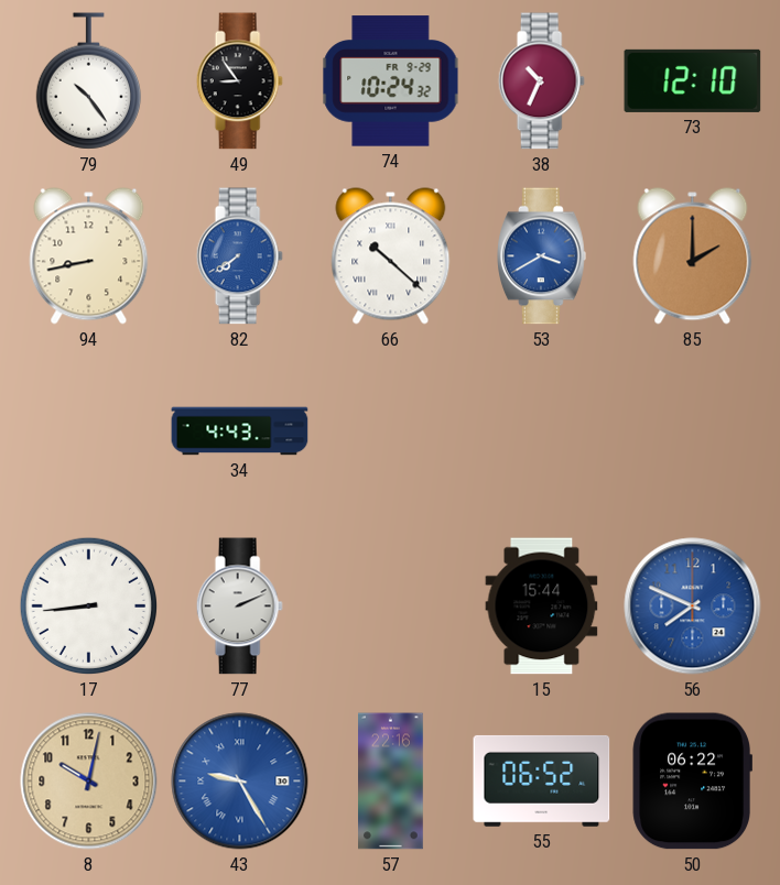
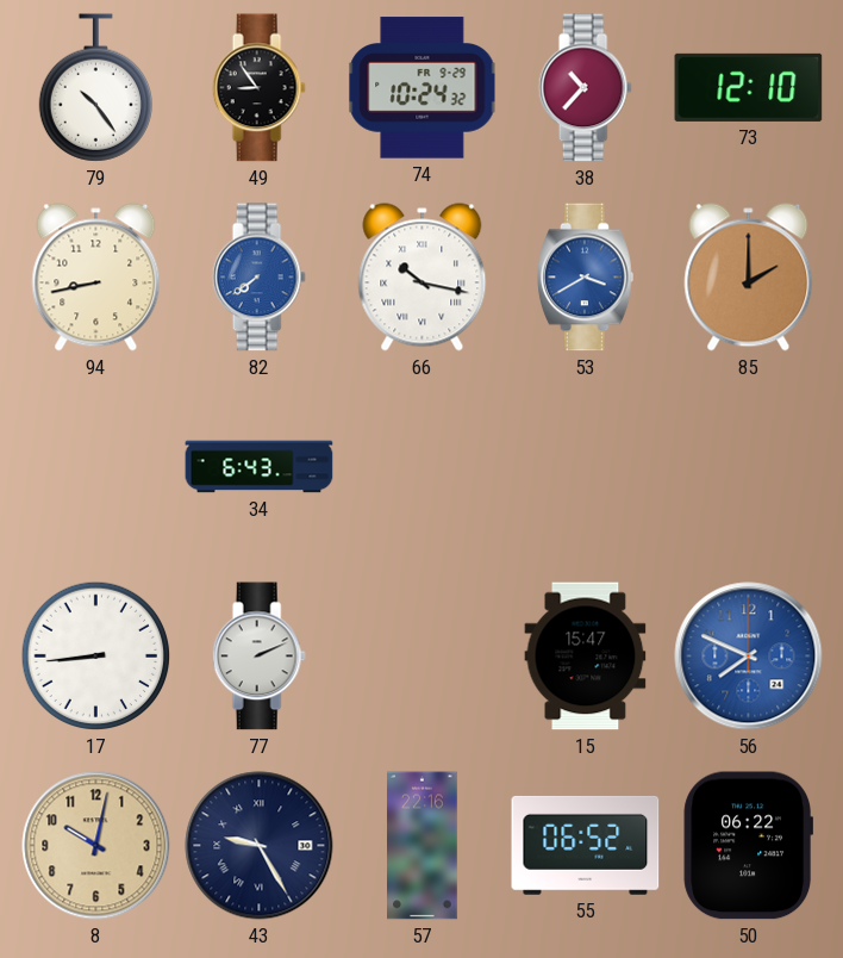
38: 10:34 -> 10:37
66: 10:22 -> 10:17
34: 4:43 -> 6:43
15: 15:44 -> 15:47
43 dial: blue -> navy
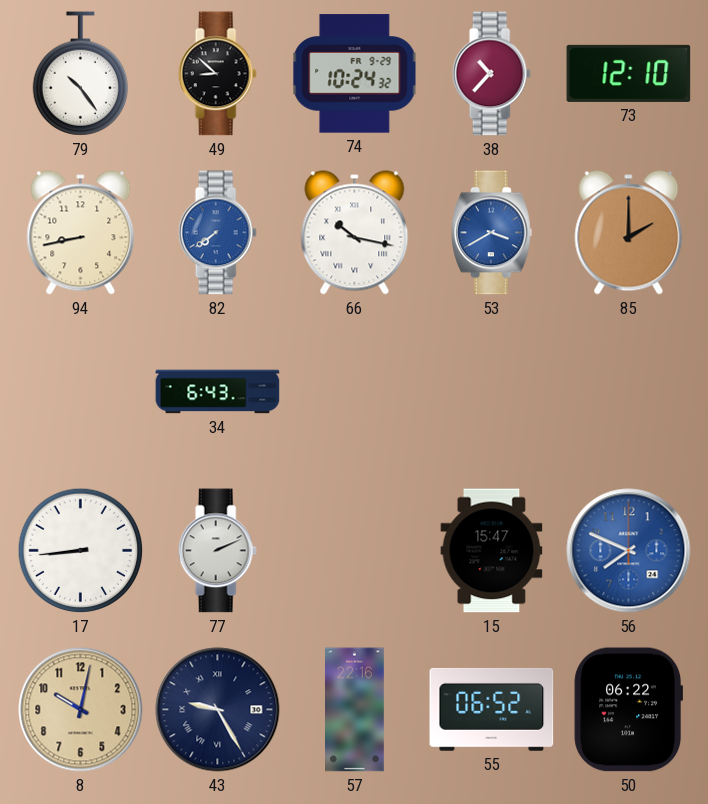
49: 8:54 -> 8:52
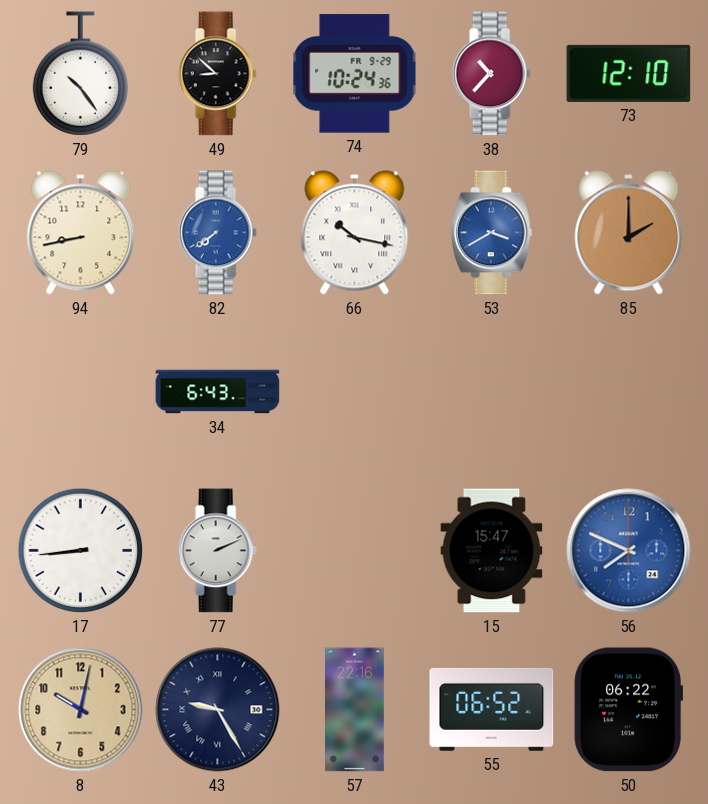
74: 10:24:32 -> 10:24:36
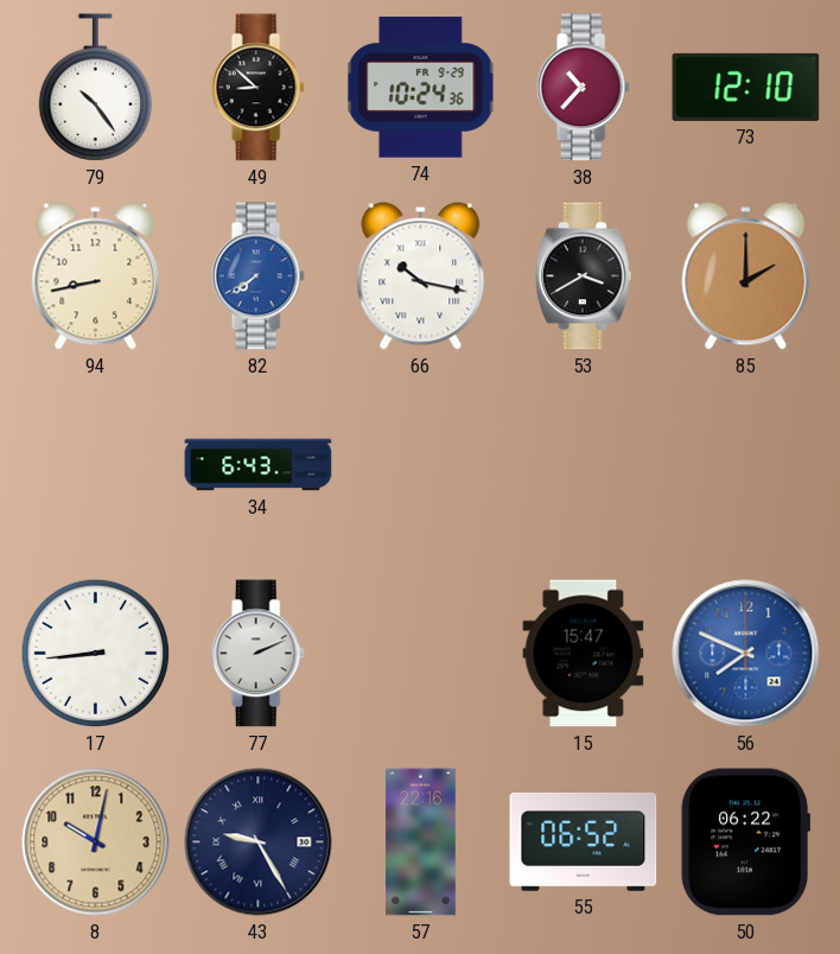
53 dial: blue -> black
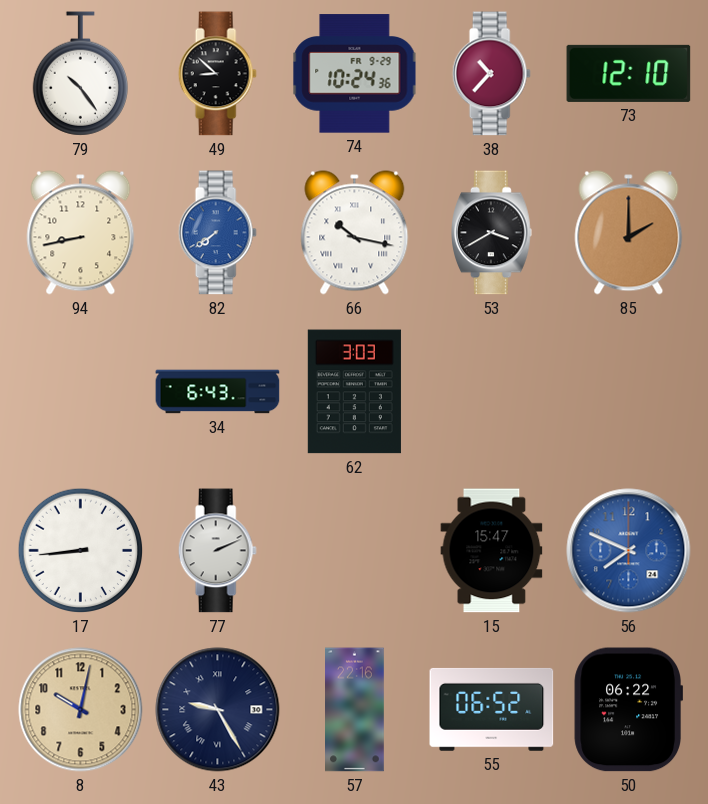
62: none -> 3:03
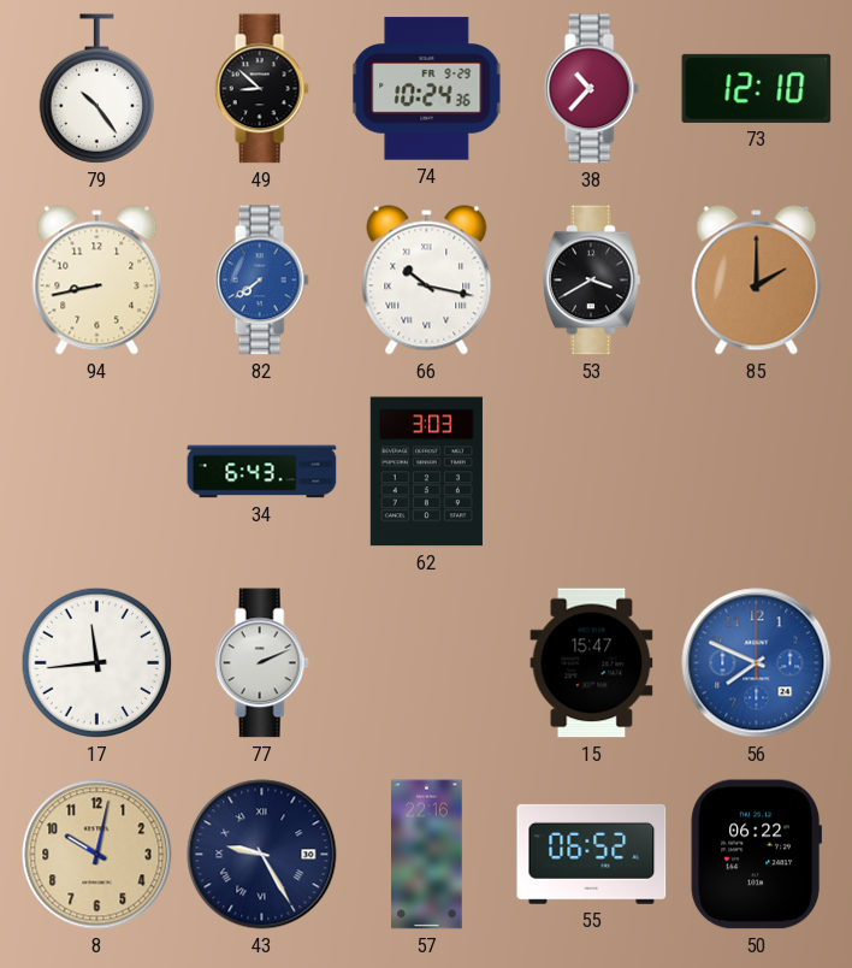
17: 8:44 -> 11:44
